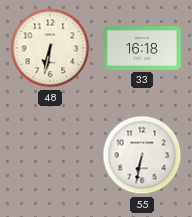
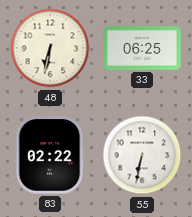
33: 16:18 -> 06:25
83: none -> 02:22
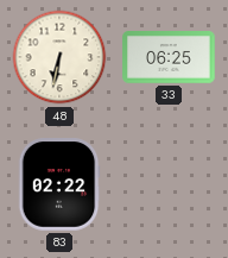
55: 6:32 -> none
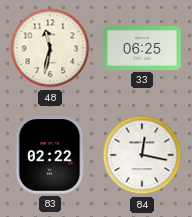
48: 6:32 -> 11:32
84: none -> 12:17
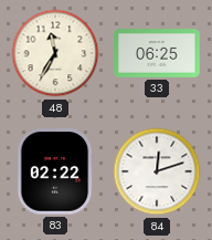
48: 11:32 -> 11:35
84: 12:17 -> 12:12
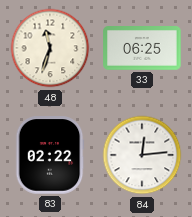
48: 11:35 -> 11:33
84: 12:12 -> 12:14
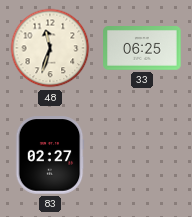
83: 02:22 -> 02:27
84: 12:14 -> none
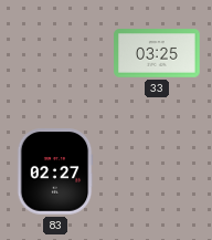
48: 11:33 -> none
33: 06:25 -> 03:25
